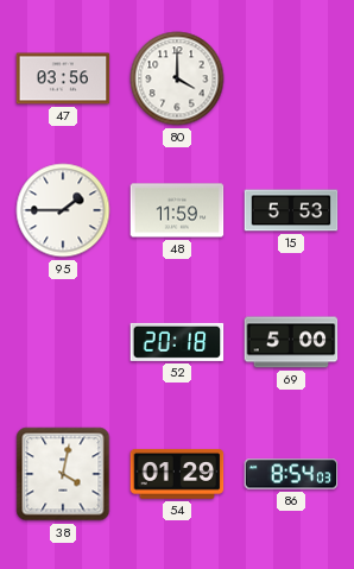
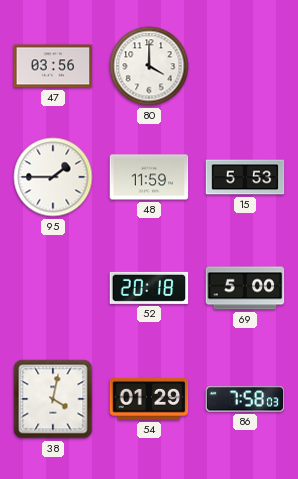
86: 8:54 -> 7:58
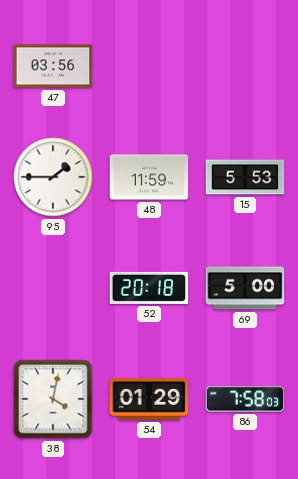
80: 4:00 -> none
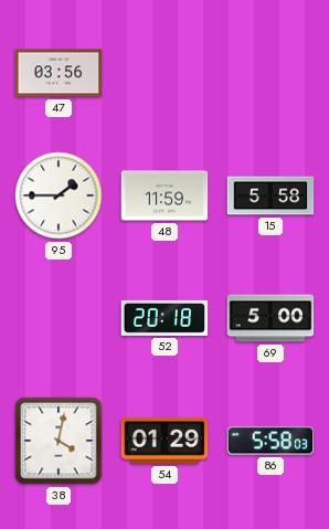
15: 5:53 -> 5:58
86: 7:58 -> 5:58
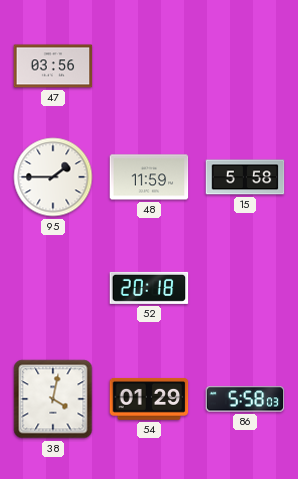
69: 5:00 -> none
